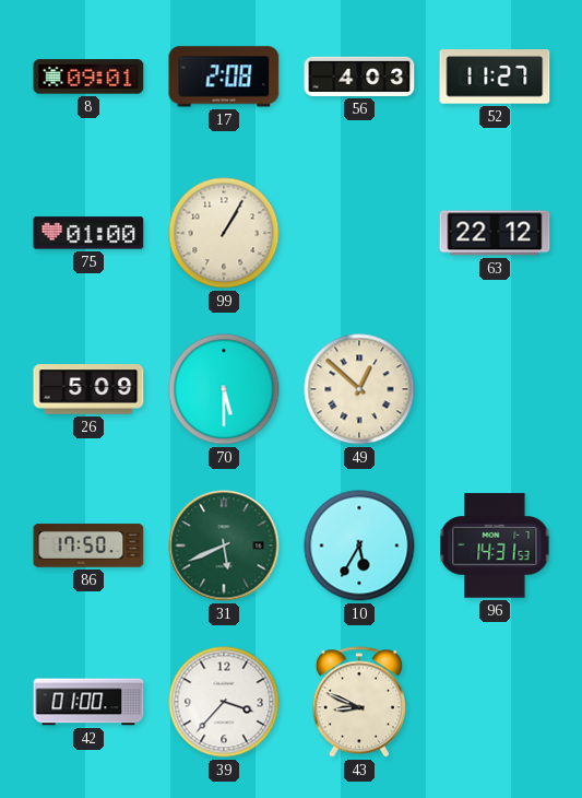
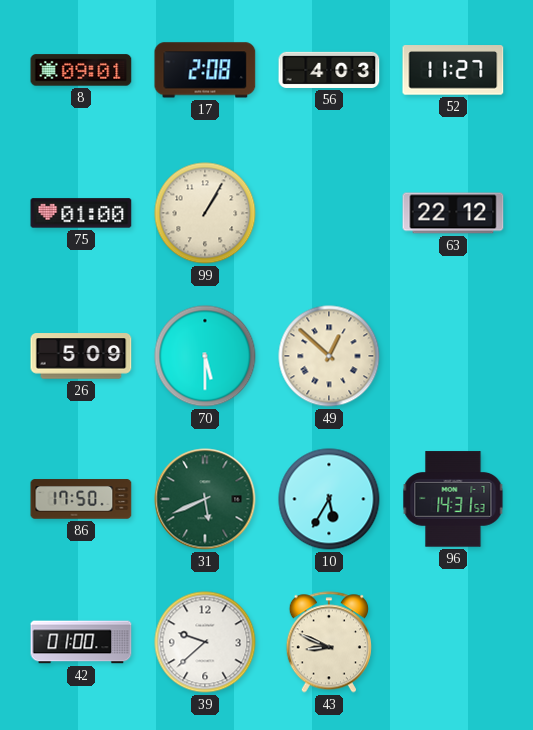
39: 3:37 -> 9:38
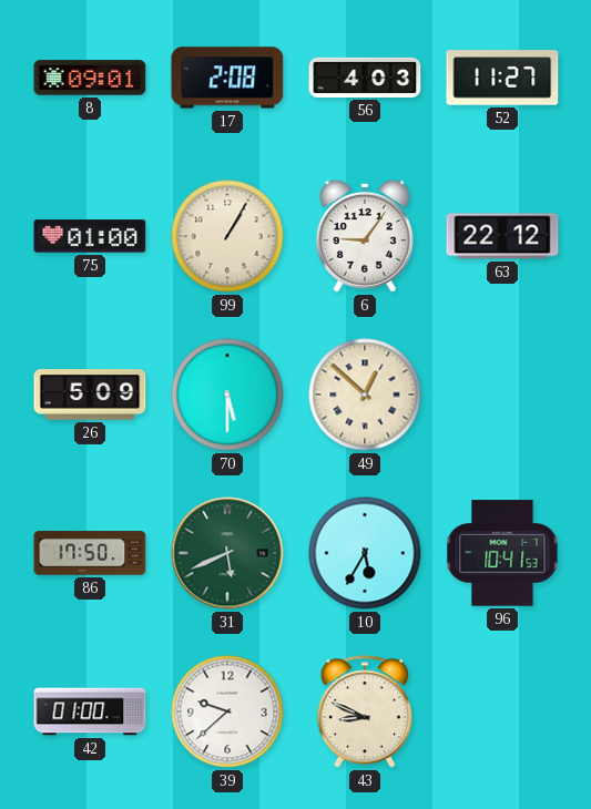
6: none -> 9:06
96: 14:31 -> 10:41
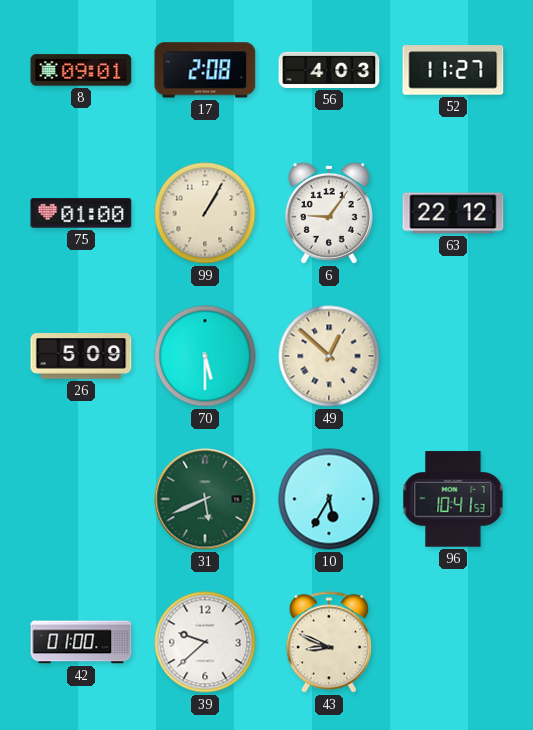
86: 17:50 -> none
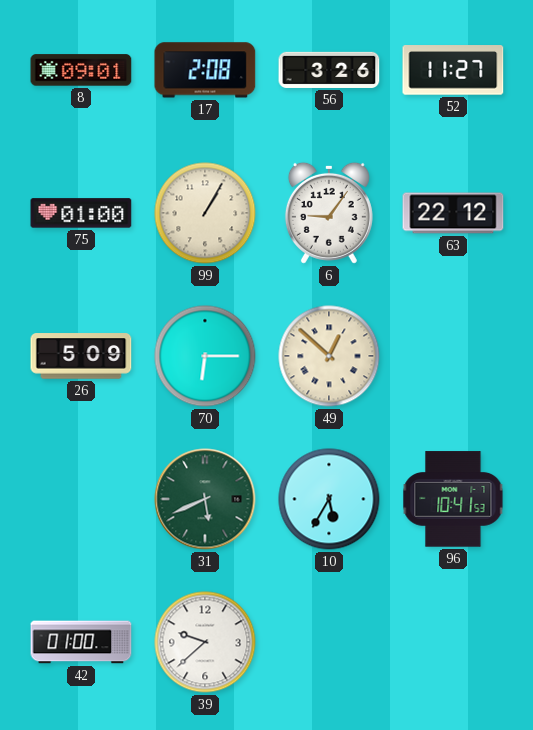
56: 4:03 -> 3:26
70: 5:30 -> 6:15
43: 8:49 -> none
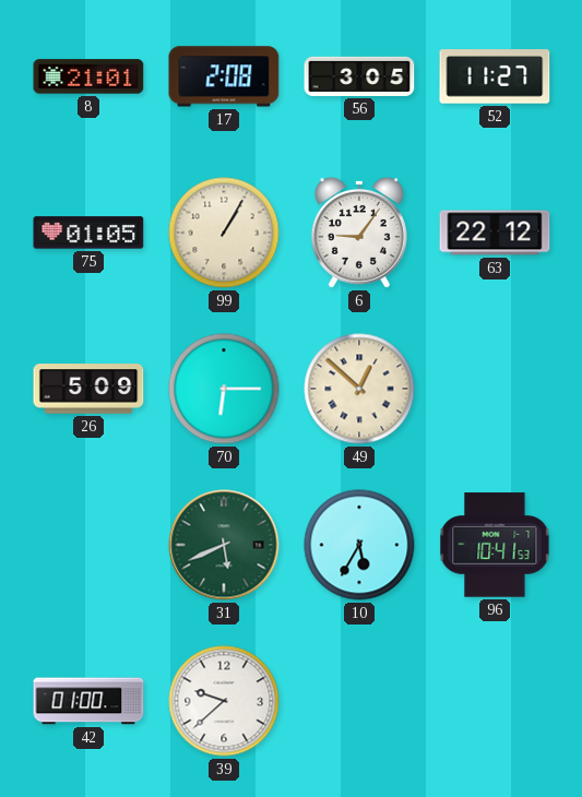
8: 09:01 -> 21:01
56: 3:26 -> 3:05
75: 01:00 -> 01:05
